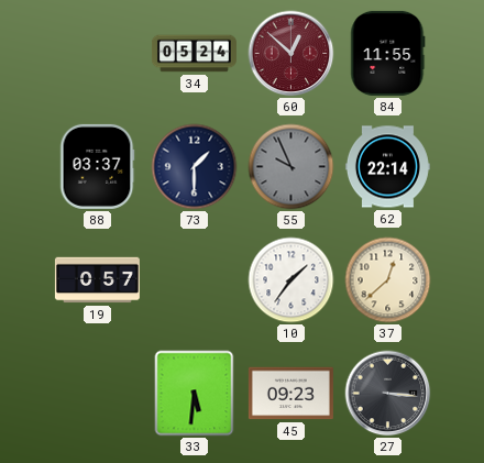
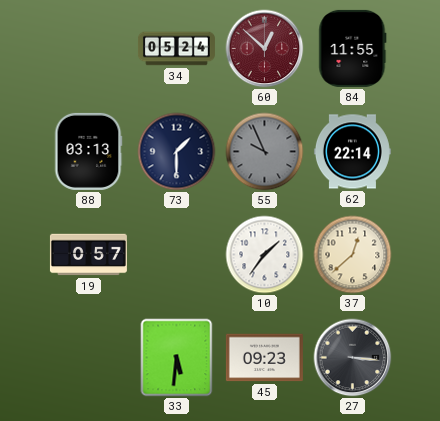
88: 03:37 -> 03:13
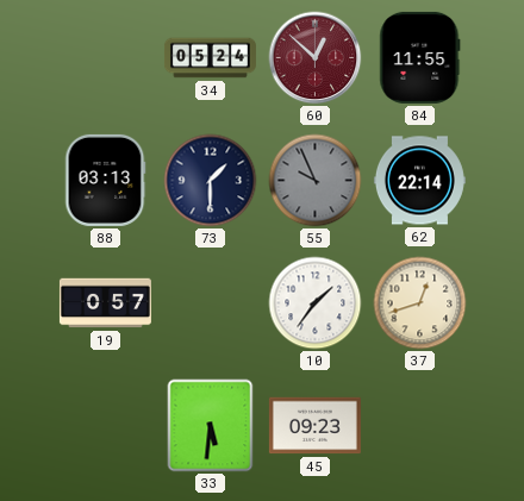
37: 12:38 -> 12:42
27: 3:16 -> none
